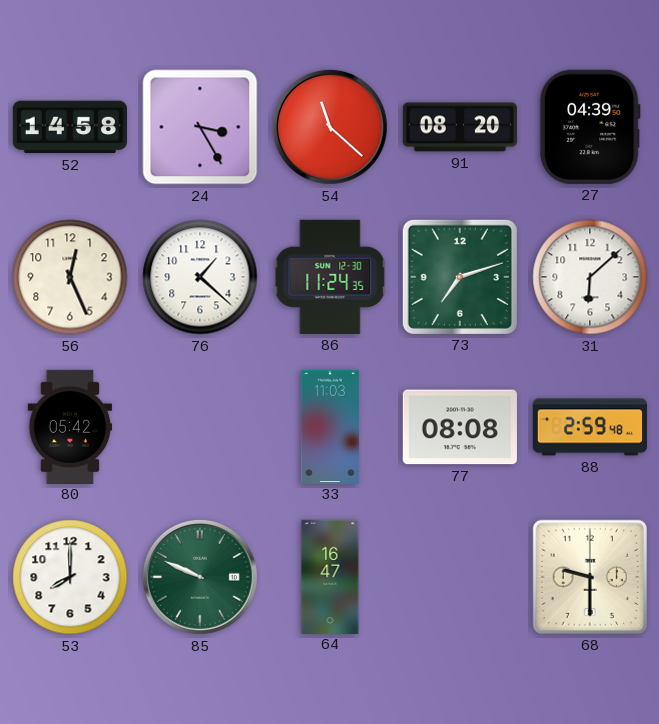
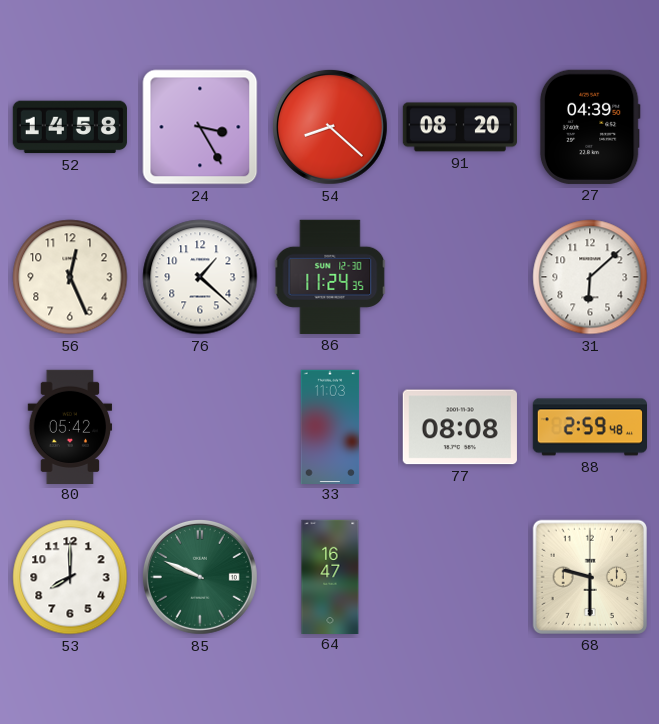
54: 11:22 -> 8:22
73: 7:12 -> none
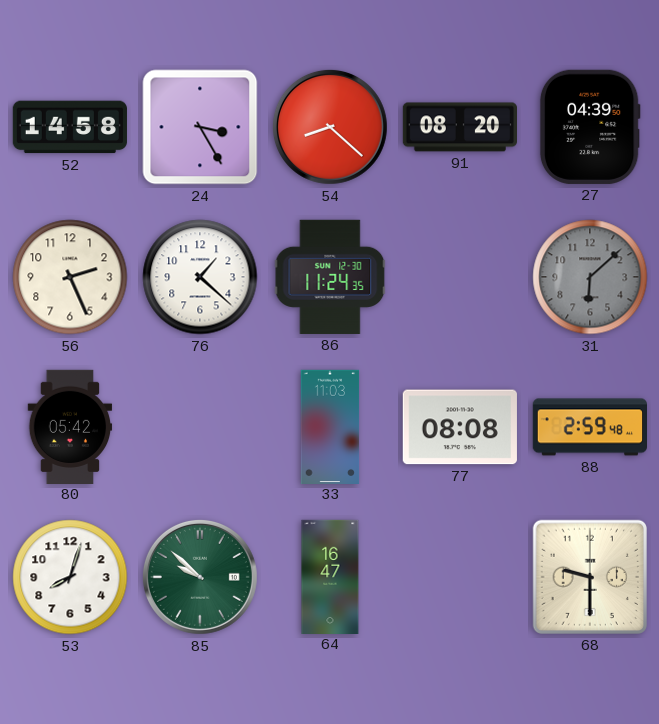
56: 12:26 -> 2:26
31 dial: white -> grey
53: 8:00 -> 8:03
85: 9:49 -> 9:52
